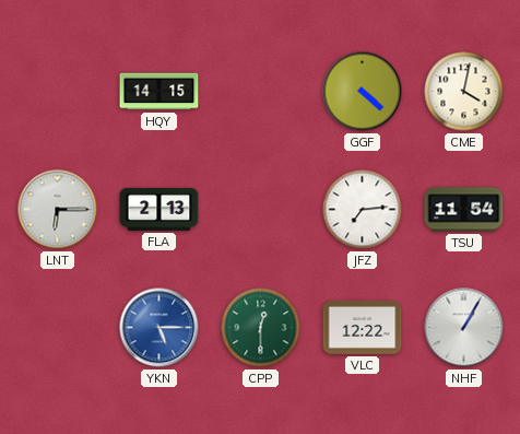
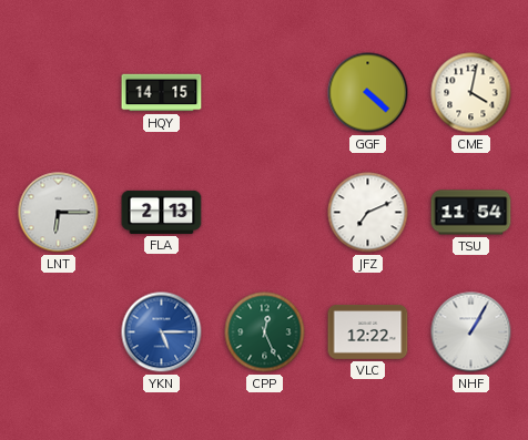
JFZ: 7:14 -> 7:11
CPP: 12:30 -> 12:26
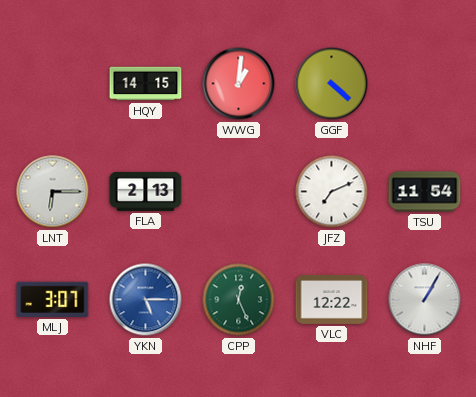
WWG: none -> 1:01
CME: 4:02 -> none
MLJ: none -> 3:07
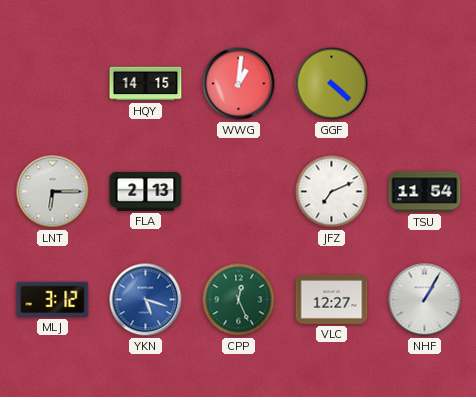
MLJ: 3:07 -> 3:12
YKN: 5:15 -> 5:18
VLC: 12:22 -> 12:27
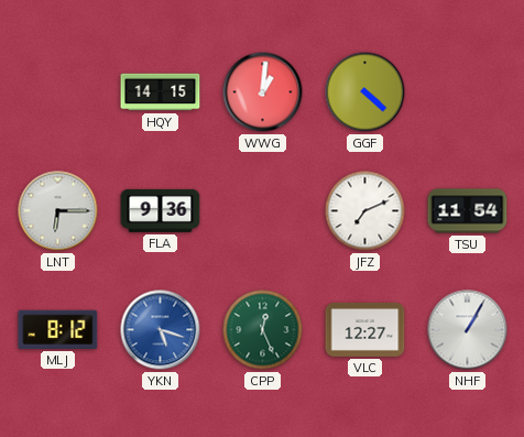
FLA: 2:13 -> 9:36
MLJ: 3:12 -> 8:12
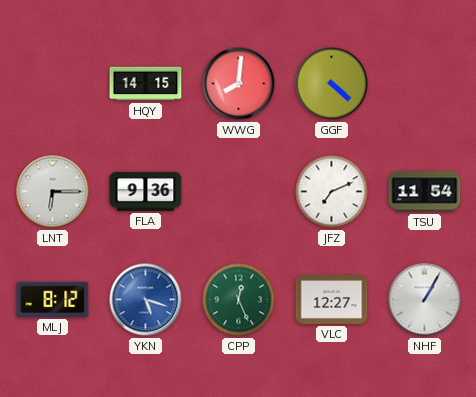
WWG: 1:01 -> 8:01
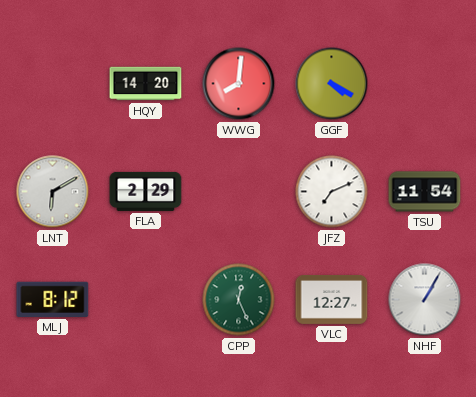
HQY: 14:15 -> 14:20
GGF: 4:22 -> 4:20
LNT: 6:15 -> 6:10
FLA: 9:36 -> 2:29
YKN: 5:18 -> none
